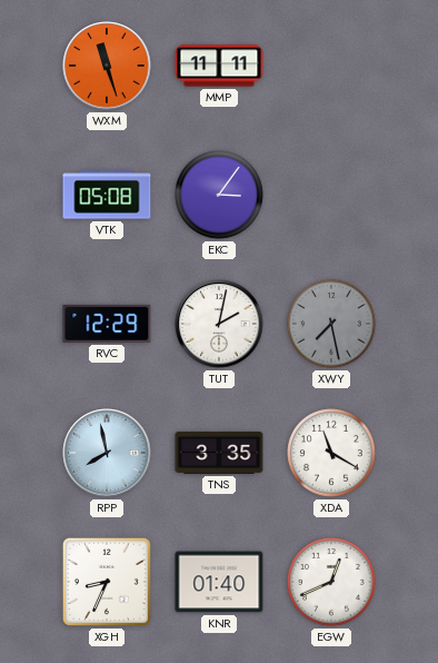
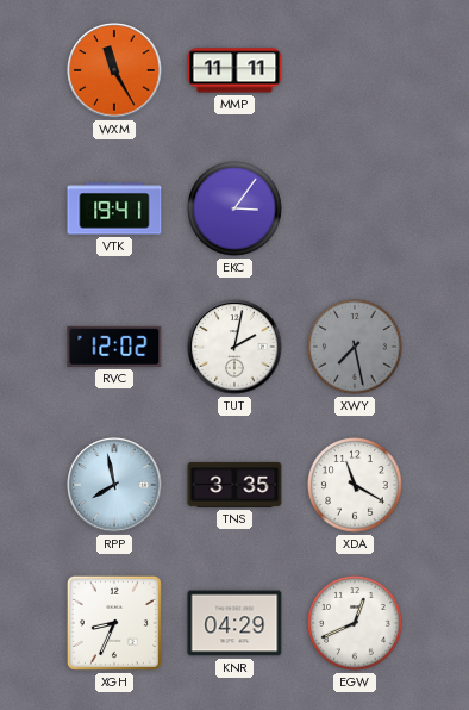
WXM: 11:27 -> 11:25
VTK: 05:08 -> 19:41
RVC: 12:29 -> 12:02
KNR: 01:40 -> 04:29
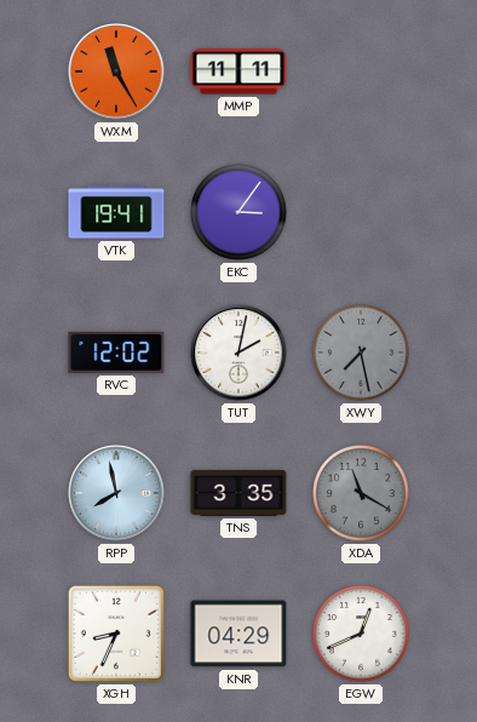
XDA dial: white -> grey
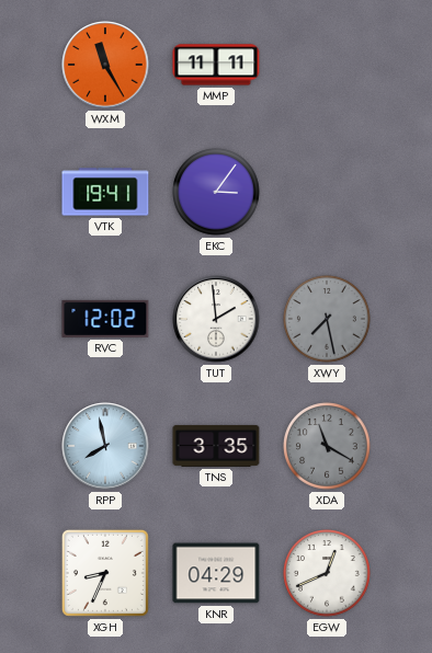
TUT: 2:02 -> 1:59
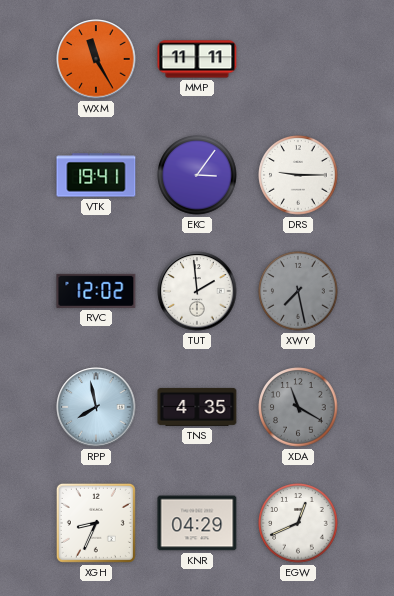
DRS: none -> 9:15
TNS: 3:35 -> 4:35
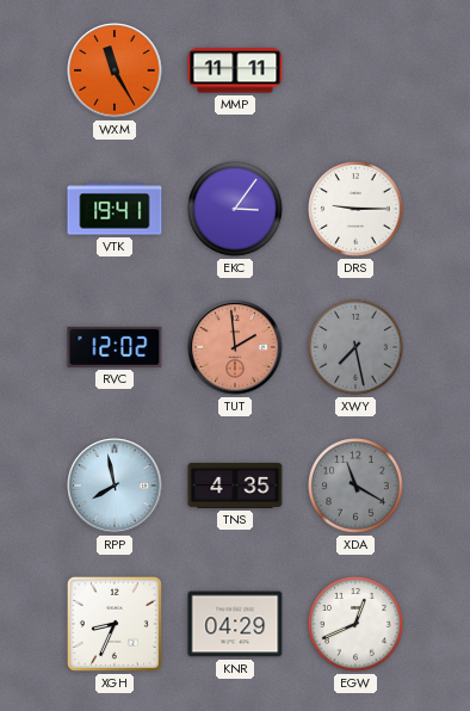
TUT dial: white -> salmon
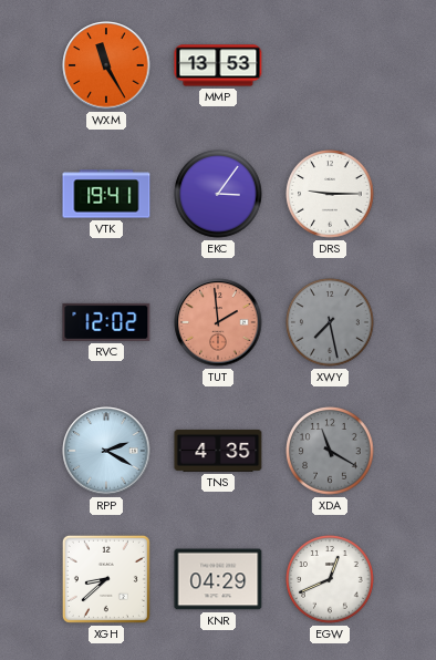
MMP: 11:11 -> 13:53
RPP: 7:58 -> 2:20
XGH: 8:34 -> 8:38
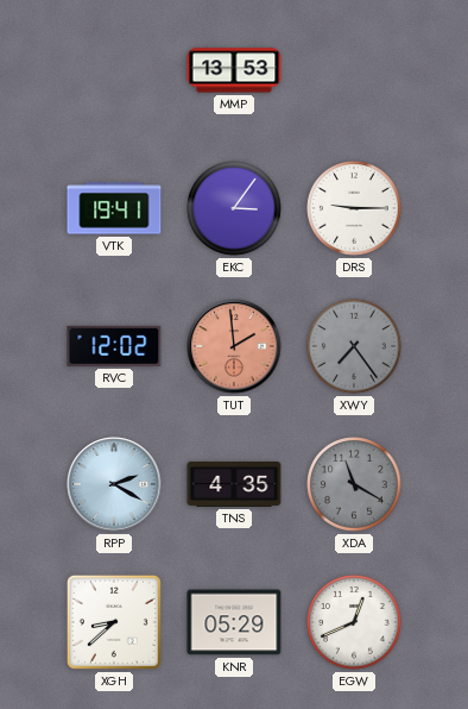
WXM: 11:25 -> none
XWY: 7:28 -> 7:24
KNR: 04:29 -> 05:29
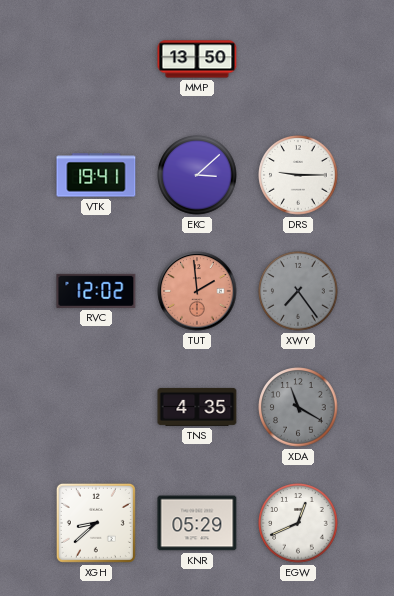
MMP: 13:53 -> 13:50
EKC: 3:06 -> 3:08
RPP: 2:20 -> none
